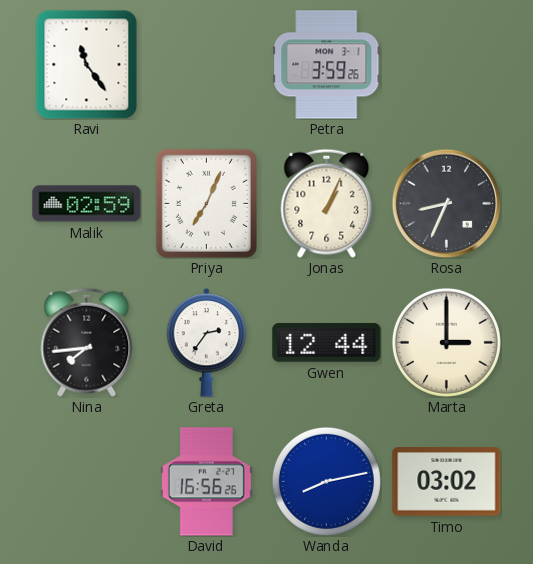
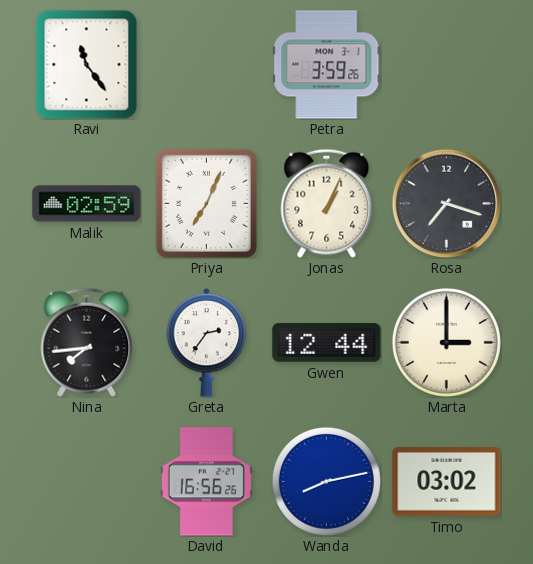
Rosa: 8:34 -> 7:18
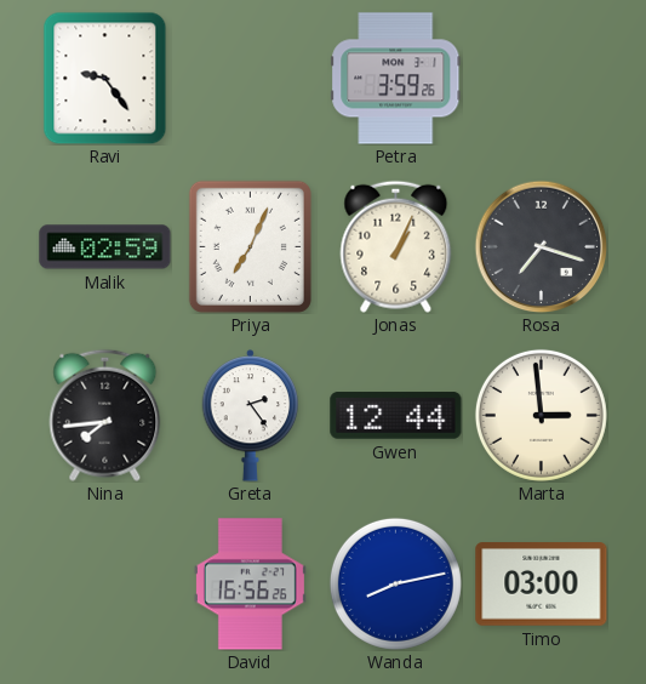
Ravi: 11:24 -> 9:24
Greta: 2:36 -> 2:24
Marta: 3:00 -> 2:59
Timo: 03:02 -> 03:00
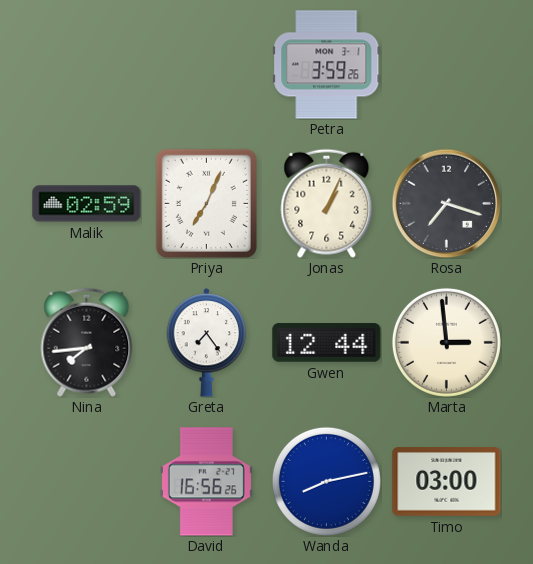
Ravi: 9:24 -> none
Greta: 2:24 -> 7:24
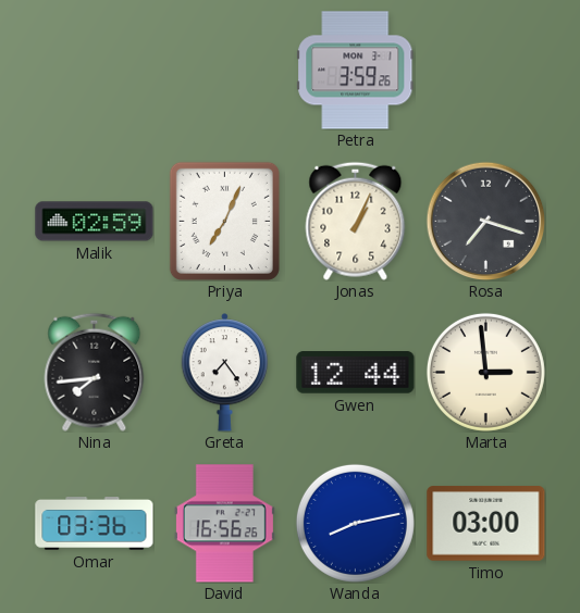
Omar: none -> 03:36
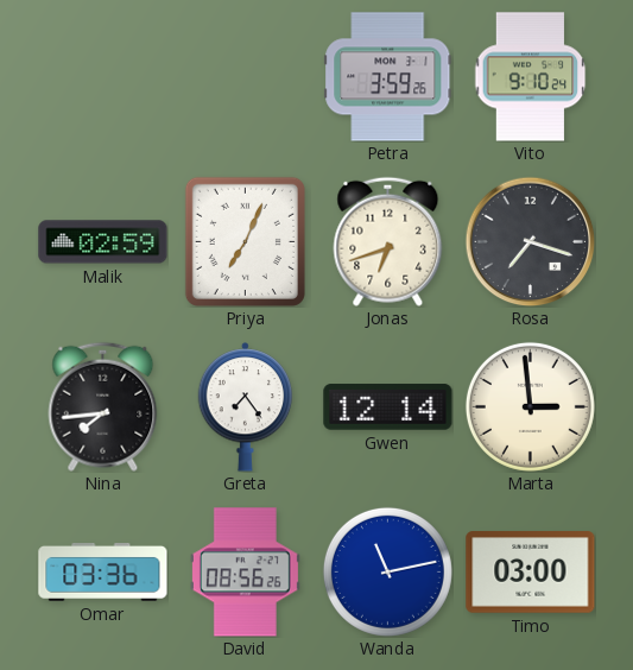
Vito: none -> 9:10
Jonas: 1:04 -> 6:42
Gwen: 12:44 -> 12:14
David: 16:56 -> 08:56
Wanda: 8:13 -> 11:13
